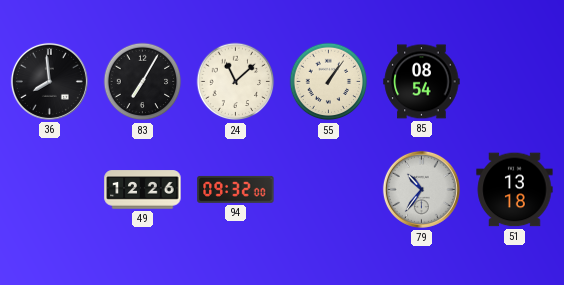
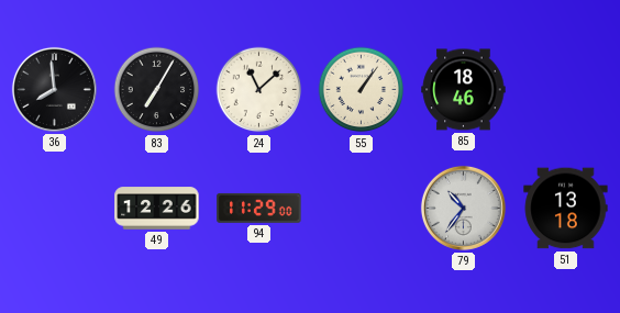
85: 08:54 -> 18:46
94: 09:32 -> 11:29
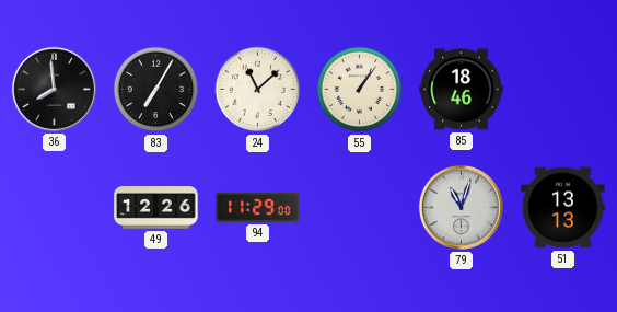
79: 10:36 -> 11:03
51: 13:18 -> 13:13
